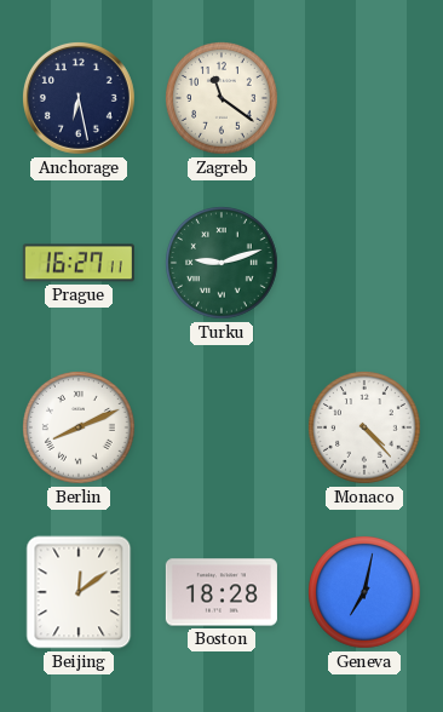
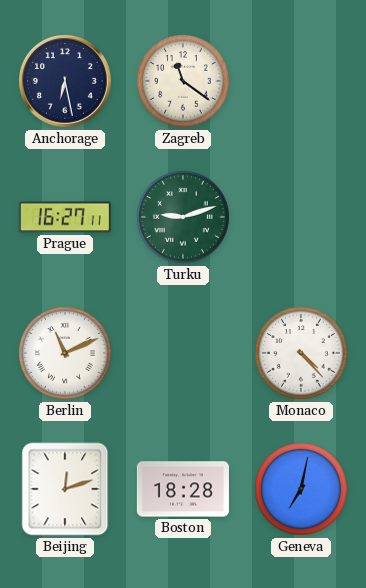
Berlin: 8:11 -> 11:11
Beijing: 12:09 -> 12:12
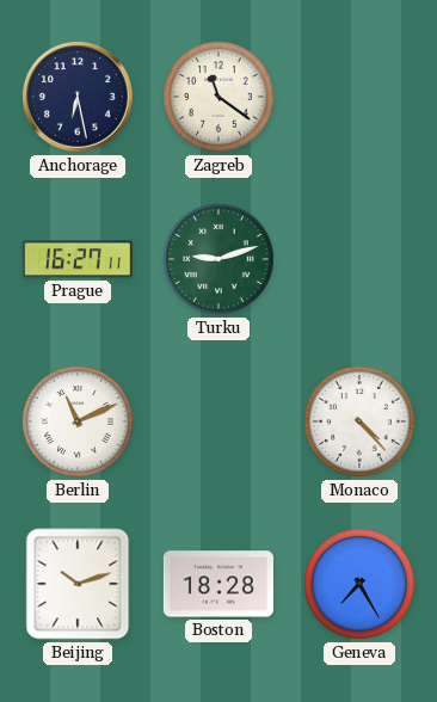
Beijing: 12:12 -> 10:12
Geneva: 7:02 -> 7:25
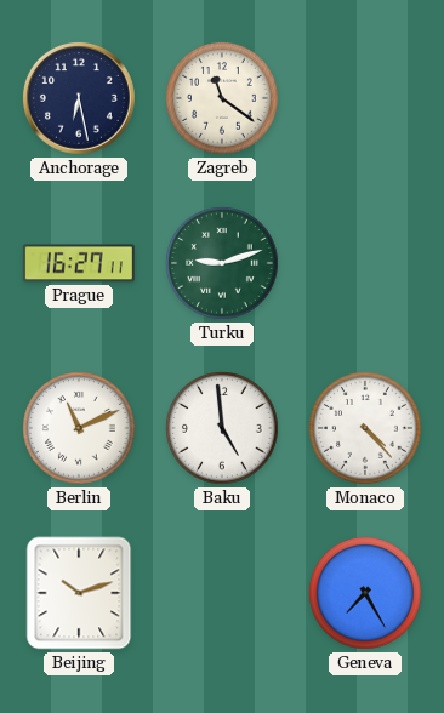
Baku: none -> 4:59
Boston: 18:28 -> none
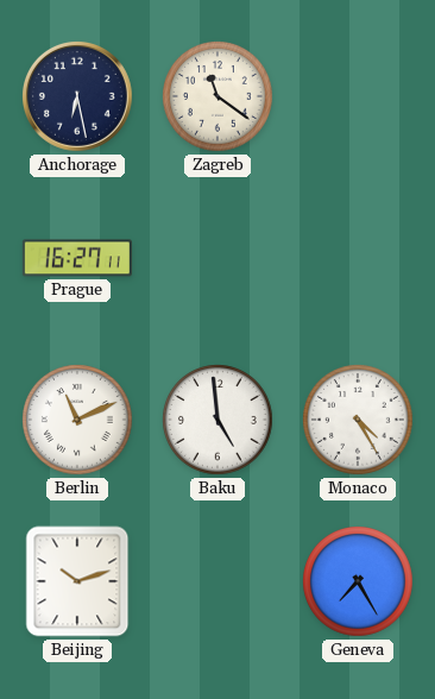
Turku: 9:12 -> none
Monaco: 4:23 -> 4:25
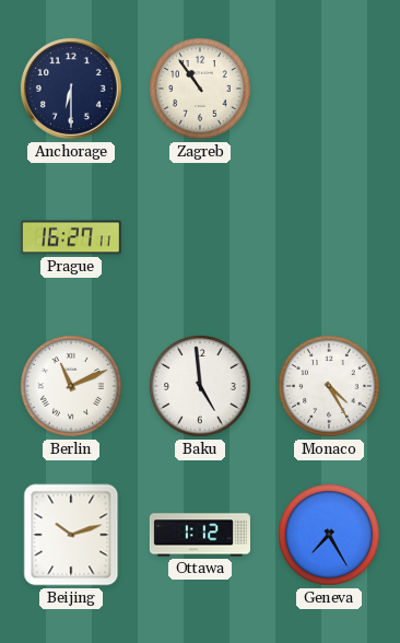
Anchorage: 6:28 -> 6:30
Zagreb: 11:21 -> 10:54
Ottawa: none -> 1:12
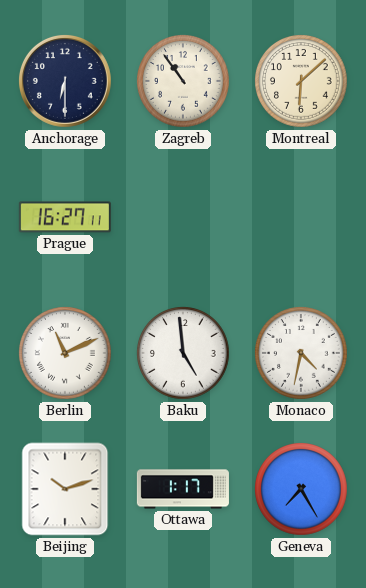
Montreal: none -> 6:08
Monaco: 4:25 -> 4:32
Ottawa: 1:12 -> 1:17
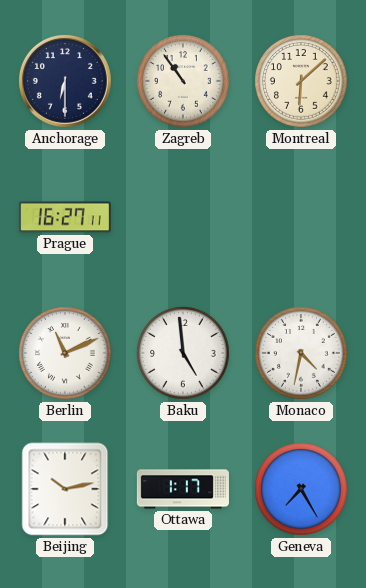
Beijing: 10:12 -> 10:13
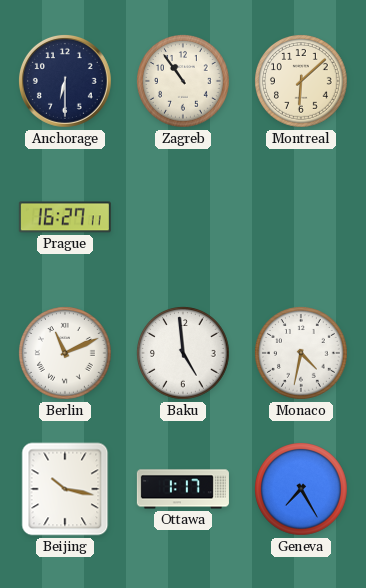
Beijing: 10:13 -> 10:17
